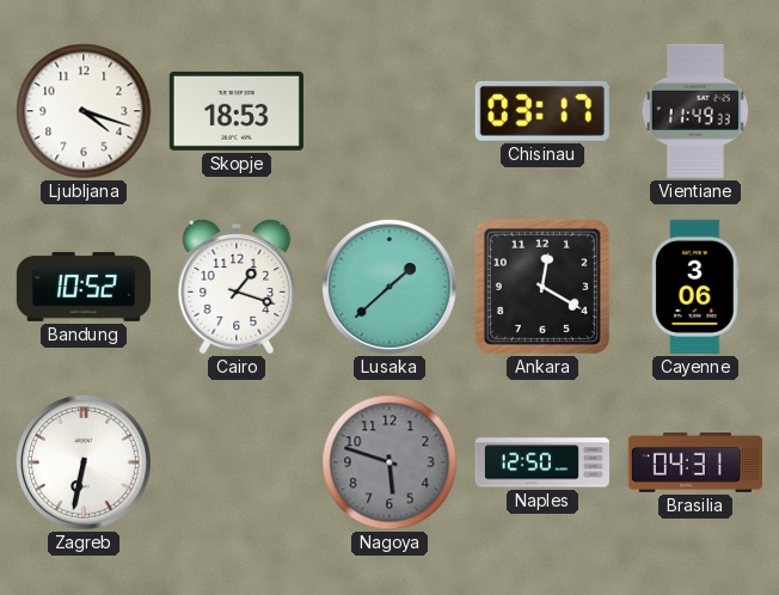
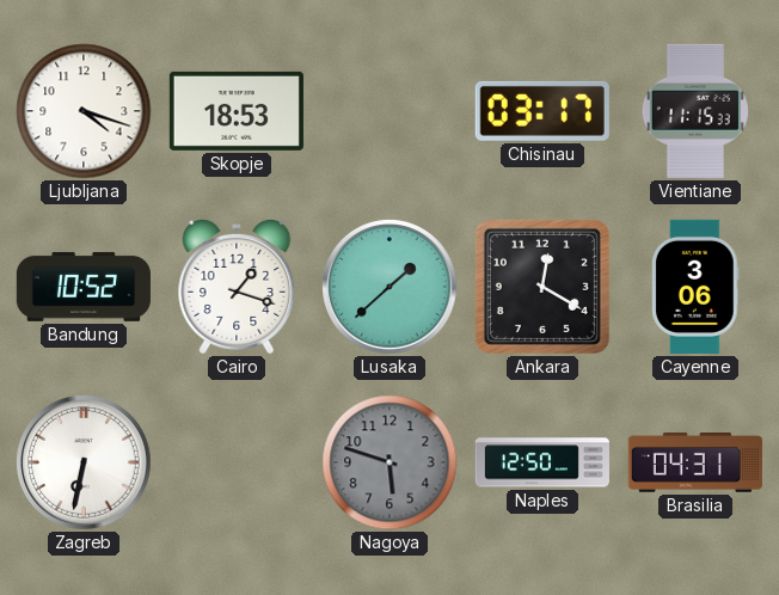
Vientiane: 11:49 -> 11:15
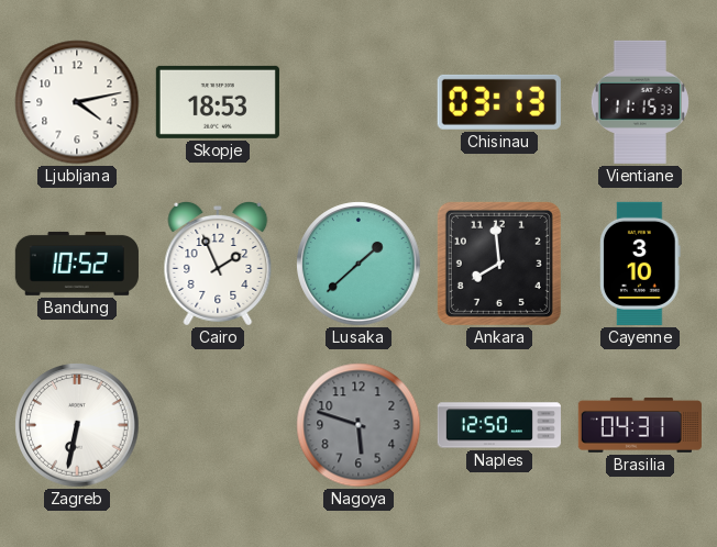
Ljubljana: 4:18 -> 4:13
Chisinau: 03:17 -> 03:13
Cairo: 1:18 -> 1:56
Ankara: 12:20 -> 7:59
Cayenne: 3:06 -> 3:10
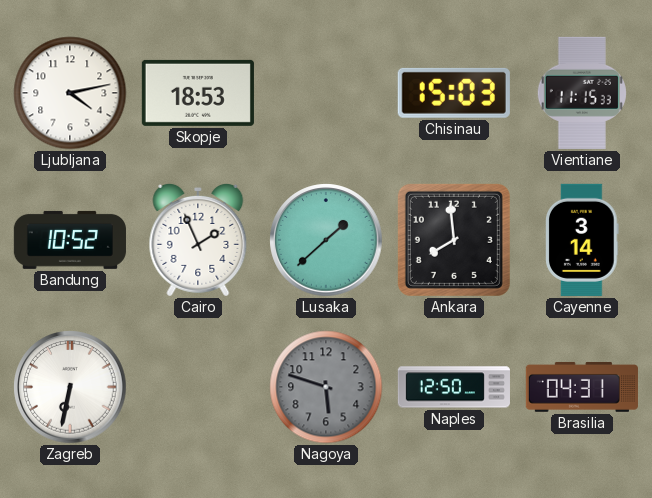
Chisinau: 03:13 -> 15:03
Cayenne: 3:10 -> 3:14
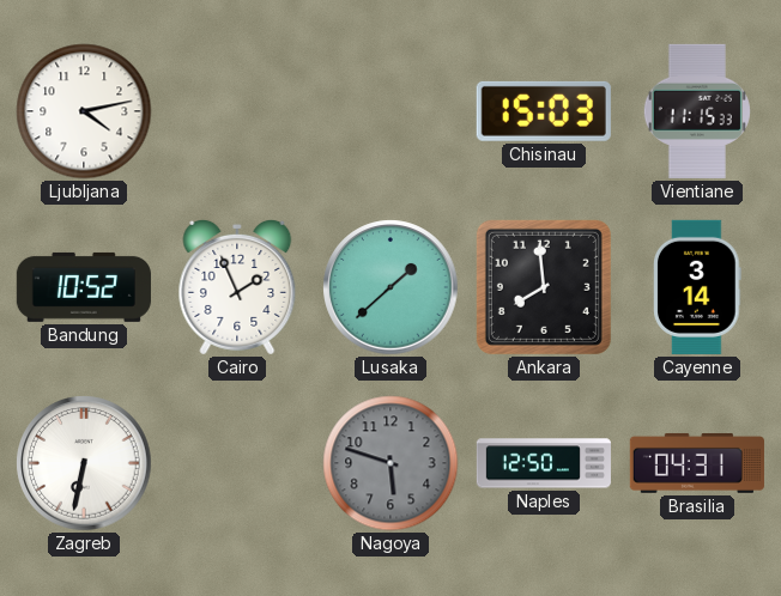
Skopje: 18:53 -> none
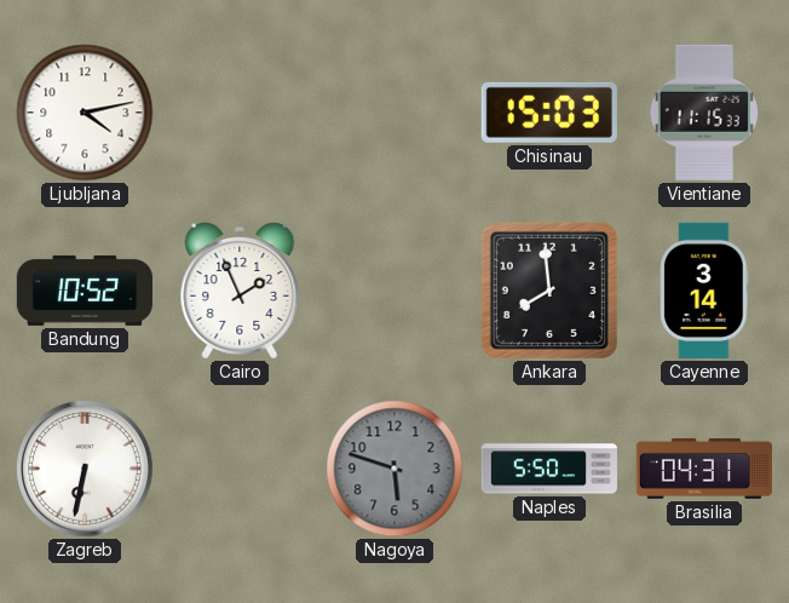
Lusaka: 1:38 -> none
Naples: 12:50 -> 5:50
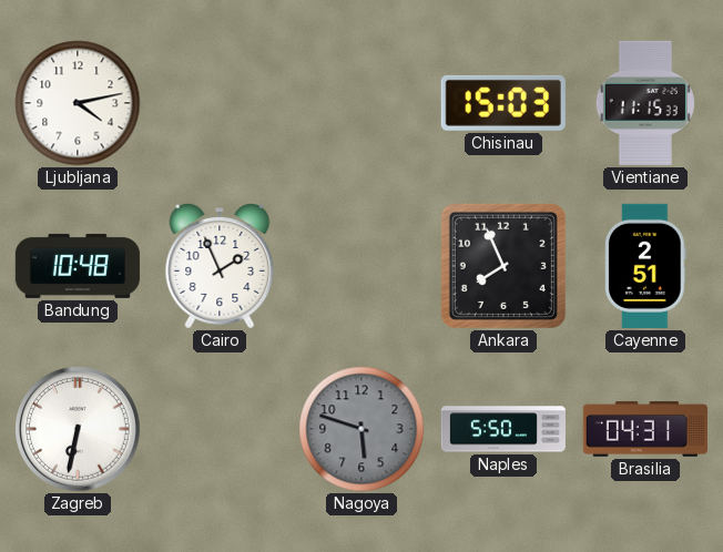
Bandung: 10:52 -> 10:48
Ankara: 7:59 -> 7:56
Cayenne: 3:14 -> 2:51
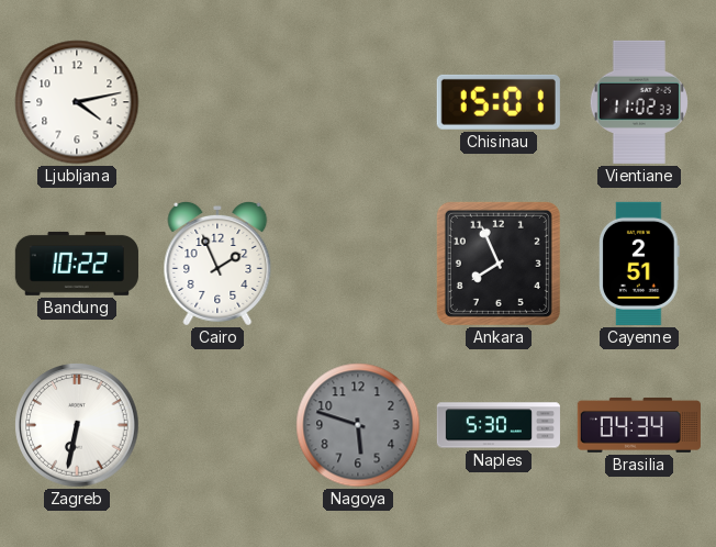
Chisinau: 15:03 -> 15:01
Vientiane: 11:15 -> 11:02
Bandung: 10:48 -> 10:22
Naples: 5:50 -> 5:30
Brasilia: 04:31 -> 04:34
